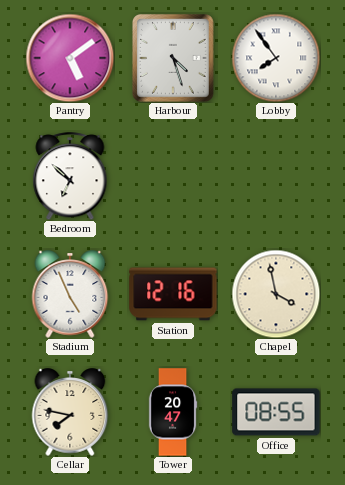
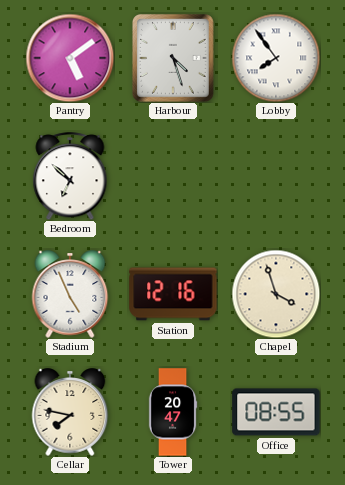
Chapel: 3:58 -> 3:57
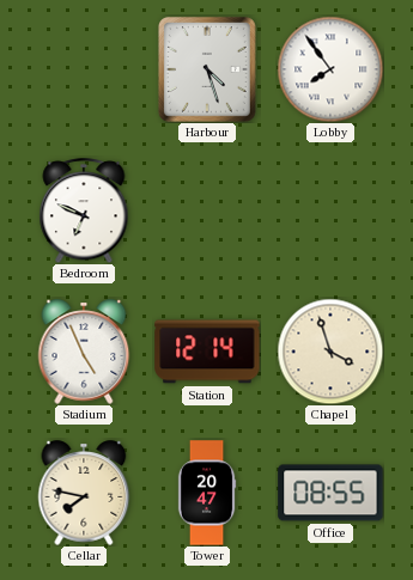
Pantry: 5:09 -> none
Bedroom: 6:52 -> 6:49
Station: 12:16 -> 12:14
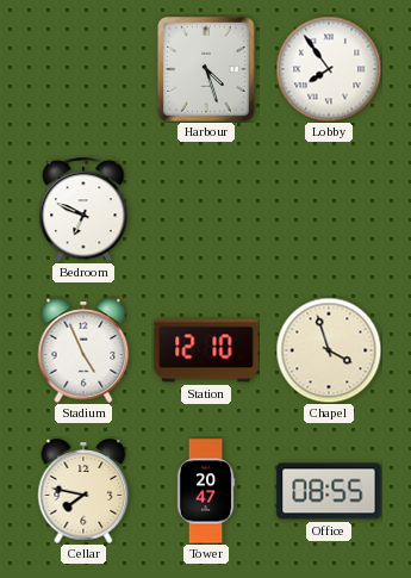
Station: 12:14 -> 12:10
